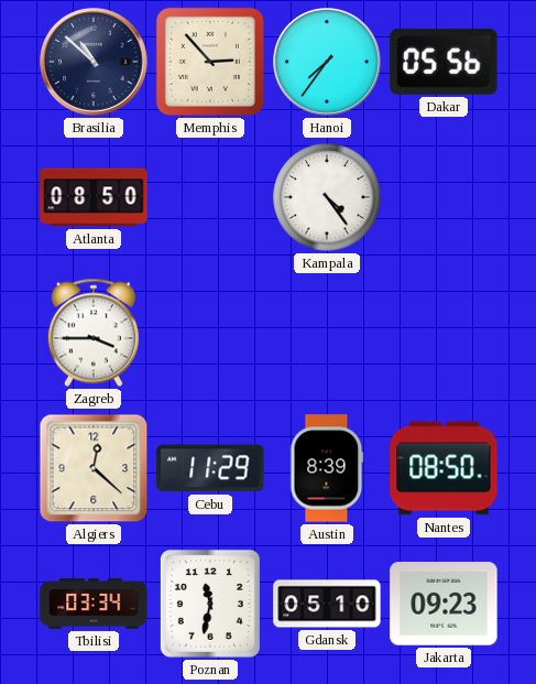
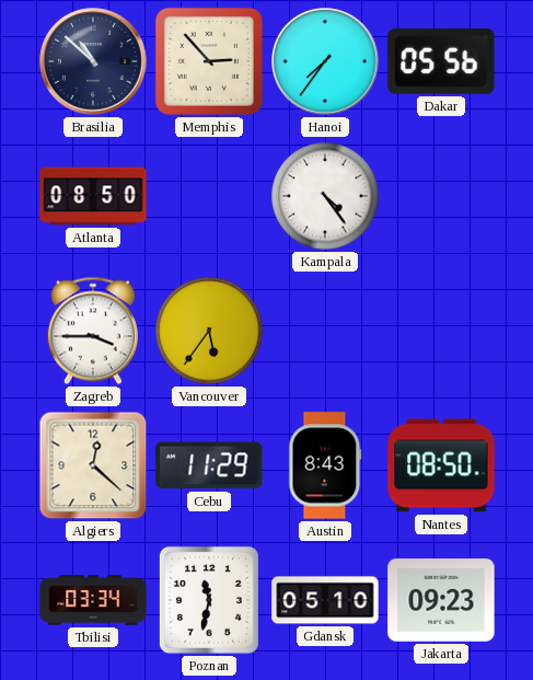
Vancouver: none -> 5:36
Austin: 8:39 -> 8:43
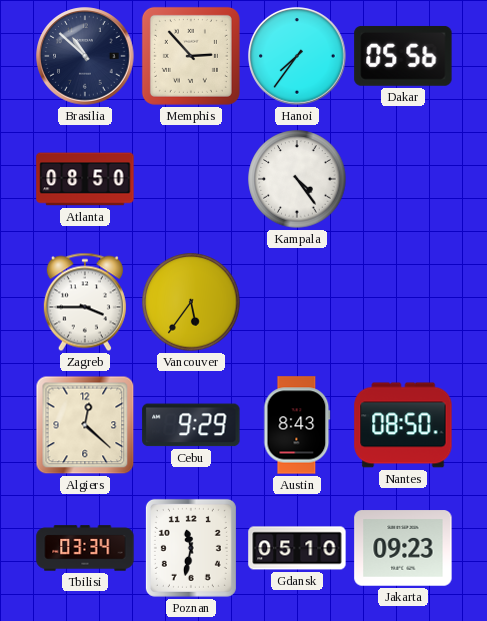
Cebu: 11:29 -> 9:29
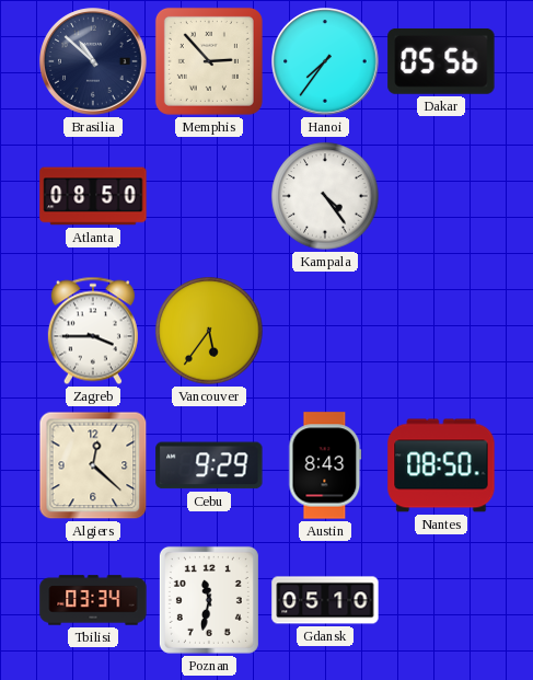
Jakarta: 09:23 -> none
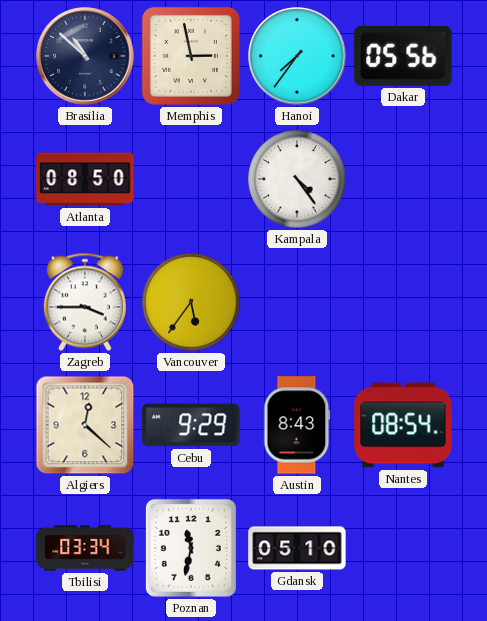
Memphis: 2:53 -> 2:58
Nantes: 08:50 -> 08:54
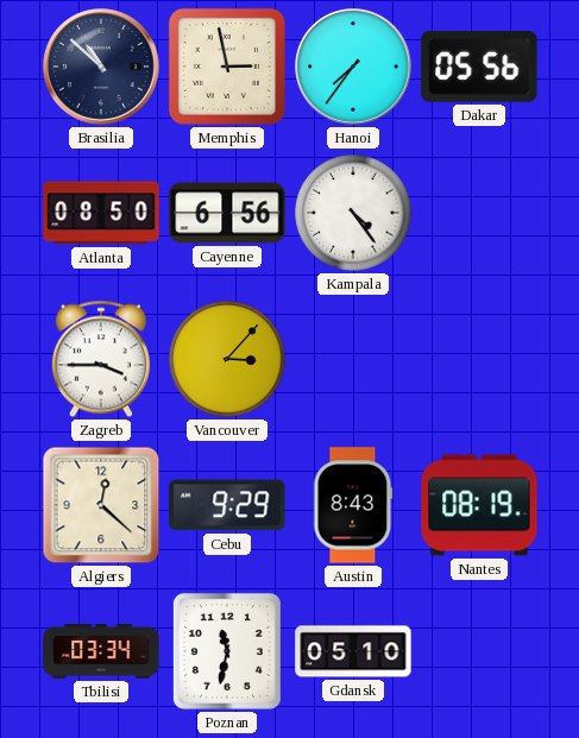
Cayenne: none -> 6:56
Vancouver: 5:36 -> 3:07
Nantes: 08:54 -> 08:19
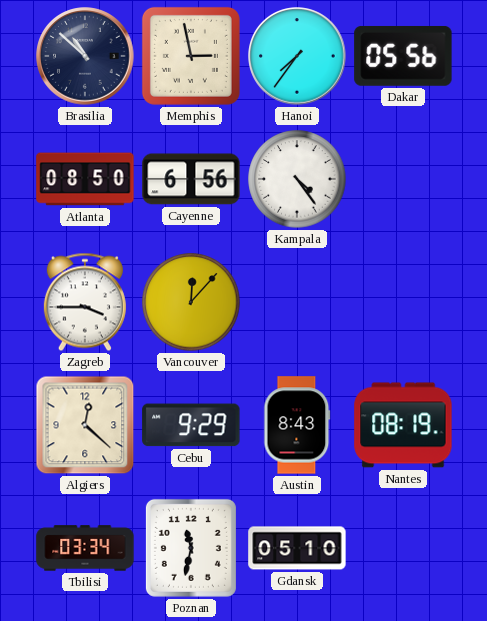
Vancouver: 3:07 -> 12:07
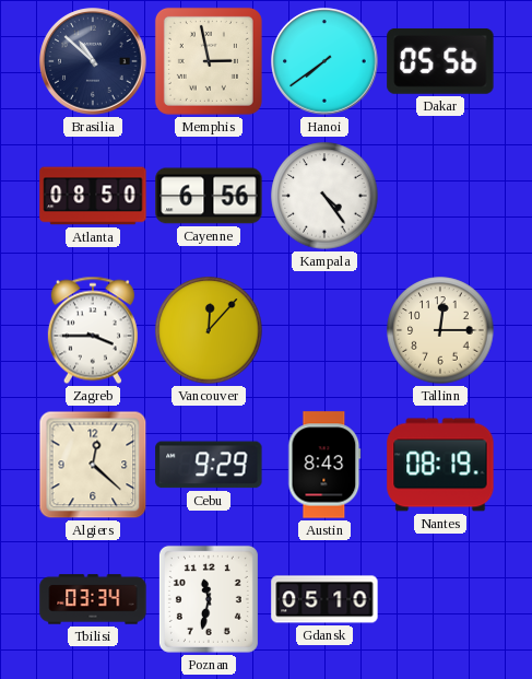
Hanoi: 7:36 -> 7:39
Tallinn: none -> 12:15
